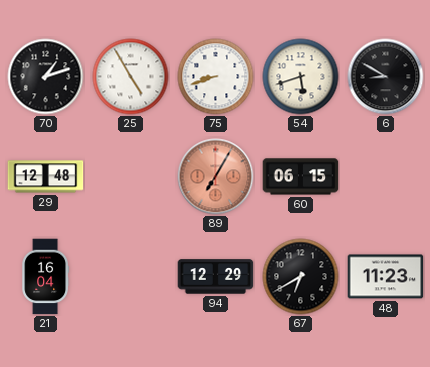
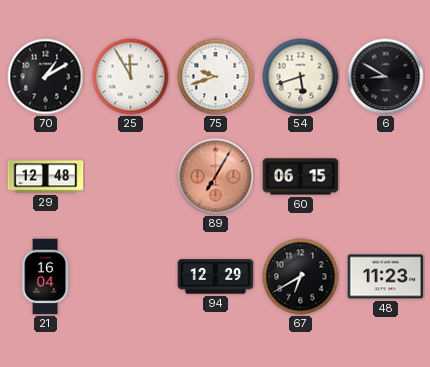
70: 1:12 -> 1:10
25: 4:55 -> 11:55
75: 8:42 -> 9:42
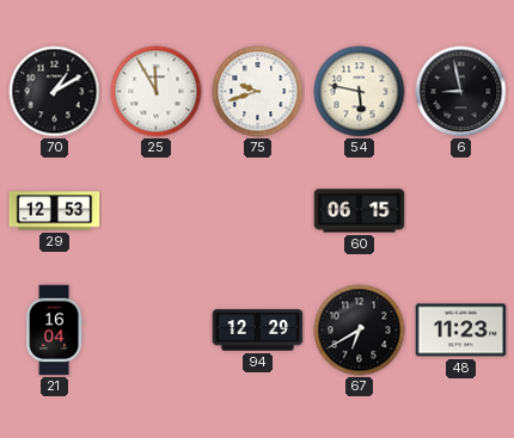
54: 5:42 -> 5:47
6: 8:50 -> 8:58
29: 12:48 -> 12:53
89: 7:05 -> none
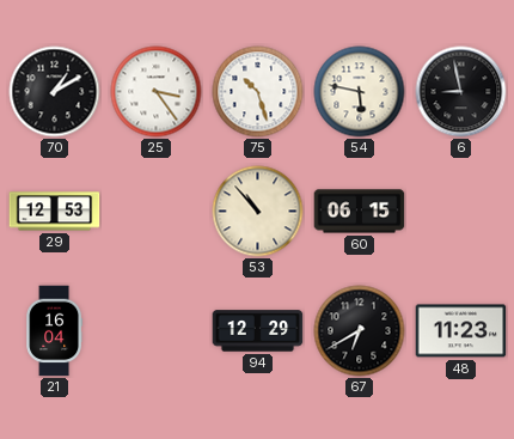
25: 11:55 -> 3:24
75: 9:42 -> 10:27
53: none -> 10:53
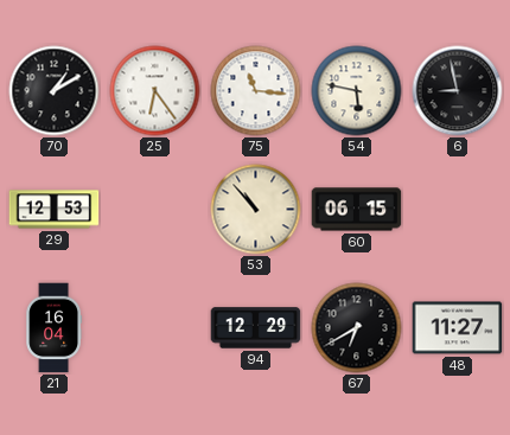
25: 3:24 -> 6:24
75: 10:27 -> 11:16
48: 11:23 -> 11:27
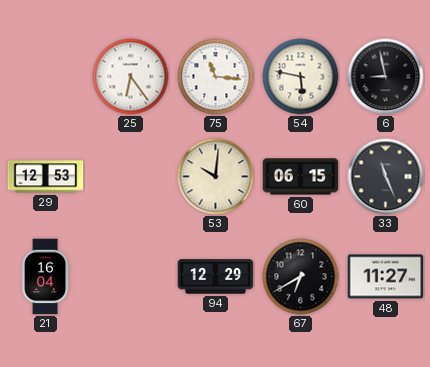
70: 1:10 -> none
53: 10:53 -> 10:01
33: none -> 11:26
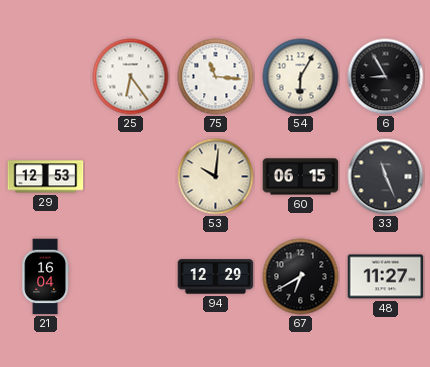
54: 5:47 -> 6:05
6: 8:58 -> 8:55
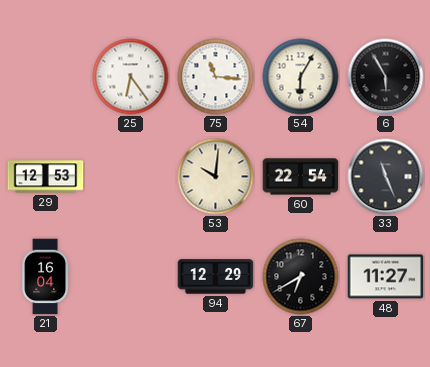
6: 8:55 -> 5:55
60: 06:15 -> 22:54
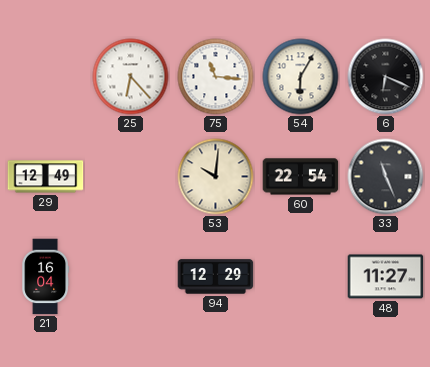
25: 6:24 -> 6:23
6: 5:55 -> 6:19
29: 12:53 -> 12:49
67: 6:40 -> none
